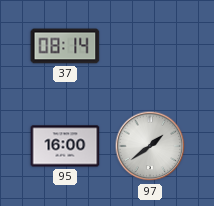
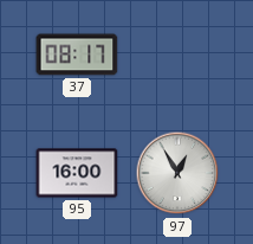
37: 08:14 -> 08:17
97: 1:39 -> 12:55
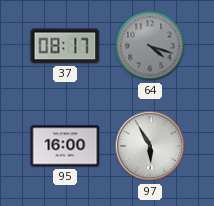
64: none -> 4:18
97: 12:55 -> 5:55
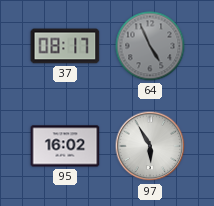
64: 4:18 -> 4:56
95: 16:00 -> 16:02
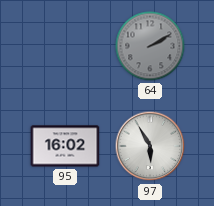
37: 08:17 -> none
64: 4:56 -> 2:10
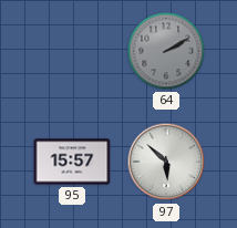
95: 16:02 -> 15:57
97: 5:55 -> 5:52
